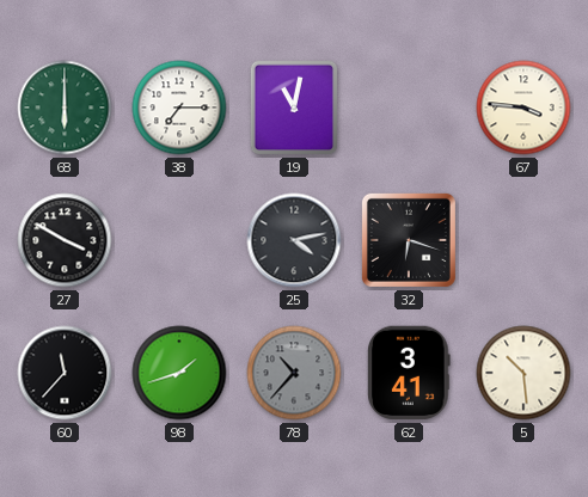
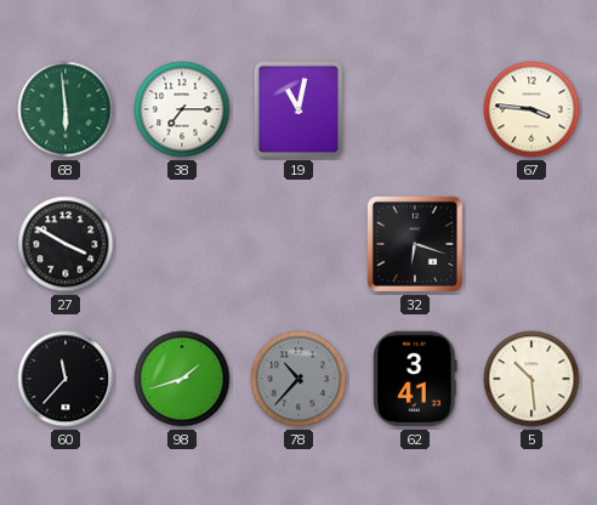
68: 6:00 -> 5:59
25: 4:13 -> none
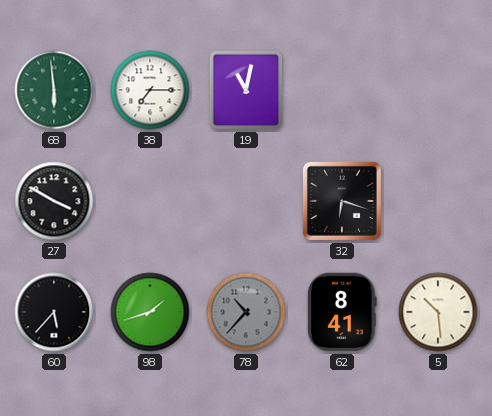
67: 3:46 -> none
60: 11:37 -> 5:37
62: 3:41 -> 8:41
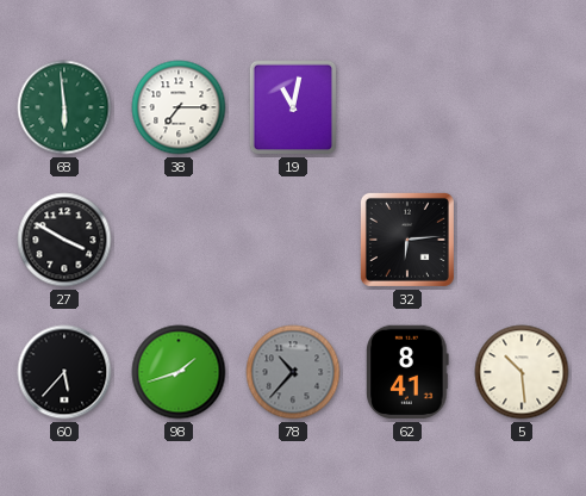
32: 6:18 -> 6:14
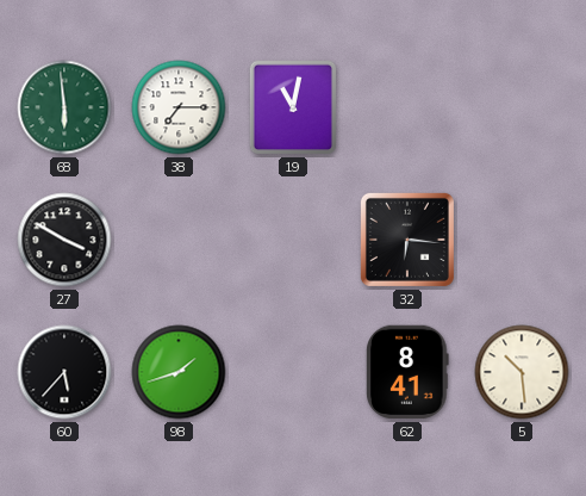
32: 6:14 -> 6:16
78: 10:37 -> none
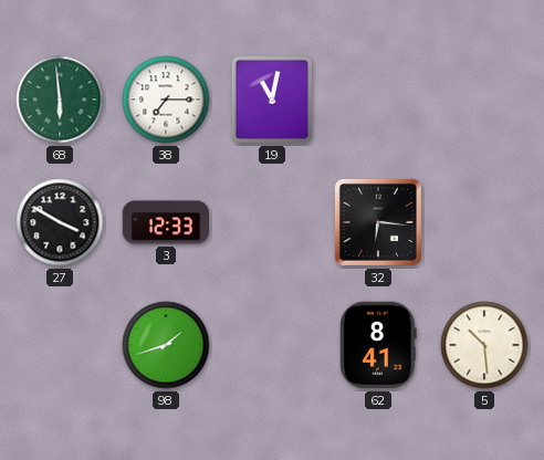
3: none -> 12:33
60: 5:37 -> none
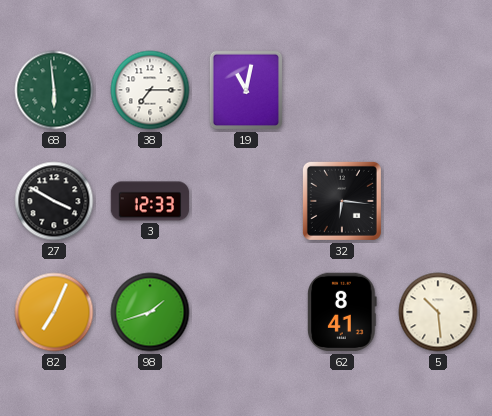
82: none -> 7:04
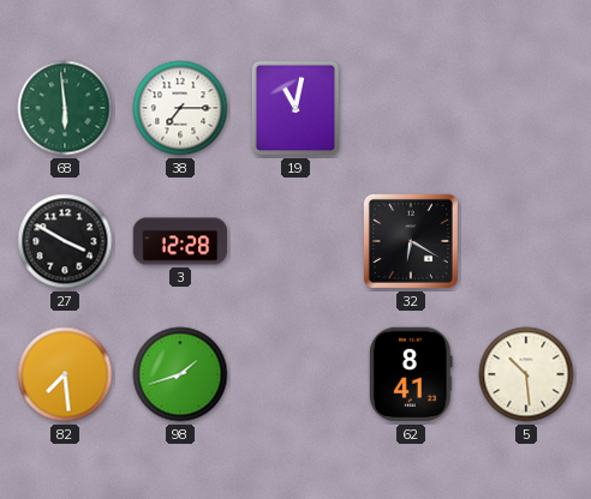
3: 12:33 -> 12:28
32: 6:16 -> 6:20
82: 7:04 -> 7:29
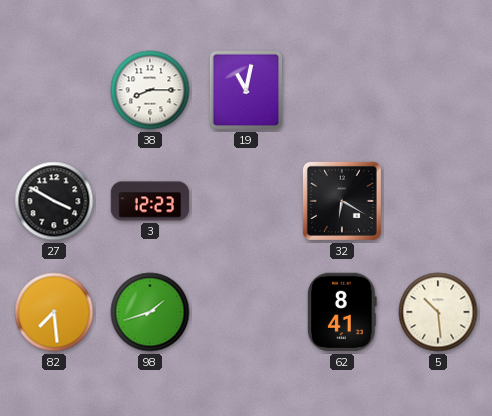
68: 5:59 -> none
38: 7:15 -> 8:15
3: 12:28 -> 12:23
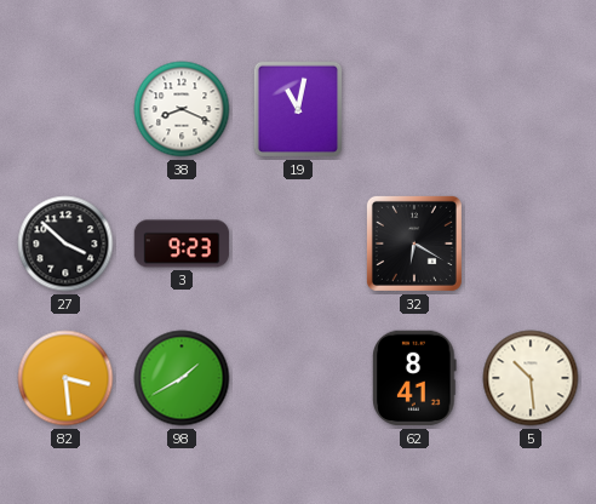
38: 8:15 -> 8:19
27: 3:50 -> 3:52
3: 12:23 -> 9:23
82: 7:29 -> 3:29
98: 1:42 -> 1:40
